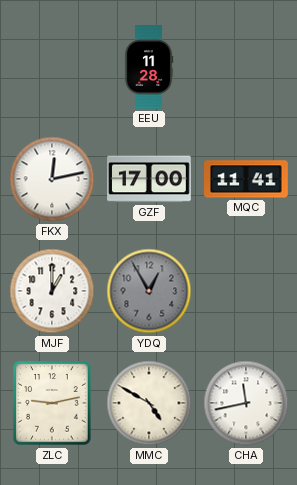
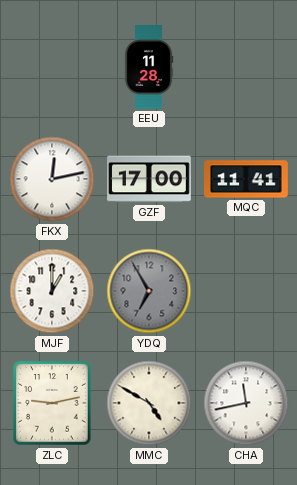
YDQ: 12:55 -> 6:55
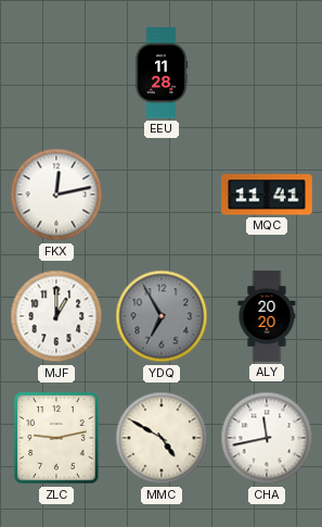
GZF: 17:00 -> none
ALY: none -> 20:20
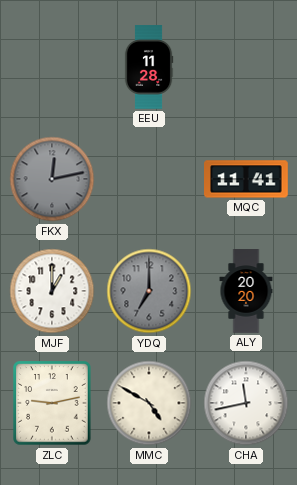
FKX dial: white -> grey
YDQ: 6:55 -> 7:00
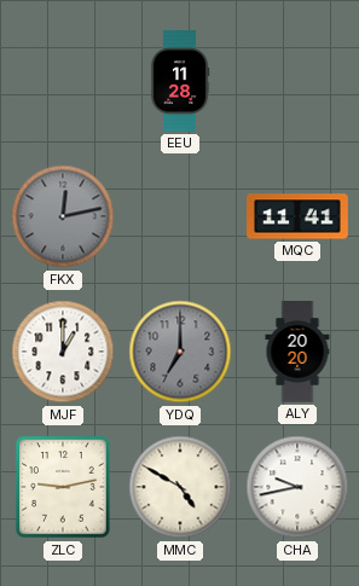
CHA: 11:43 -> 9:43
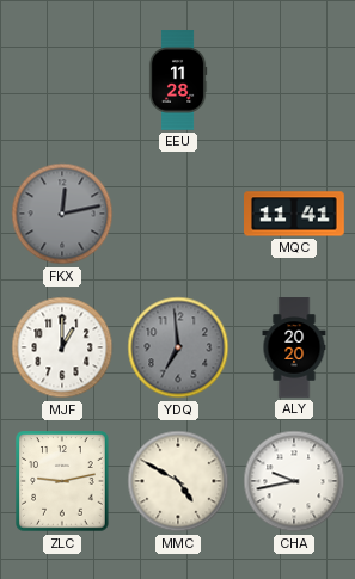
YDQ: 7:00 -> 6:59
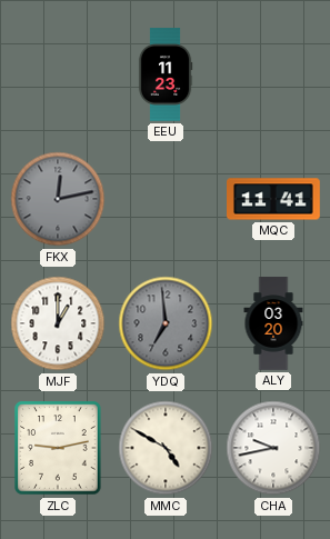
EEU: 11:28 -> 11:23
ALY: 20:20 -> 03:20
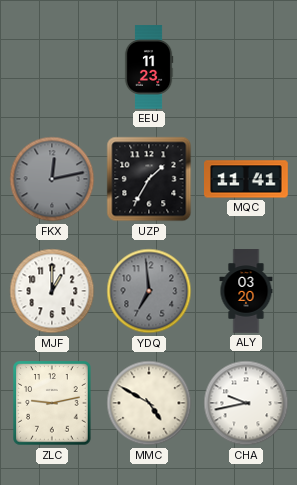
UZP: none -> 1:35
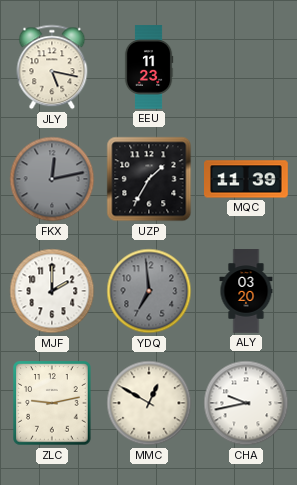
JLY: none -> 5:17
MQC: 11:41 -> 11:39
MJF: 1:00 -> 2:00
MMC: 4:50 -> 12:50
